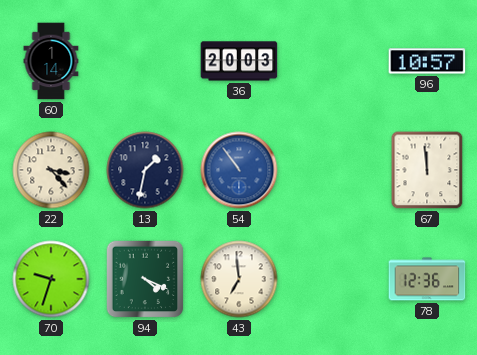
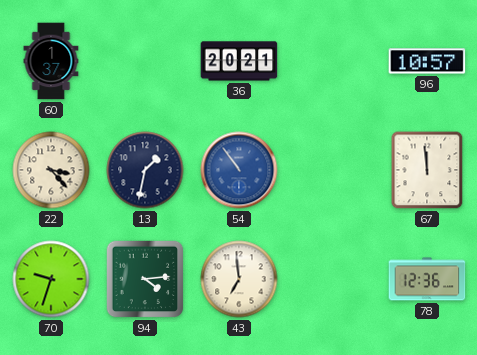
60: 1:14 -> 1:37
36: 20:03 -> 20:21
94: 4:19 -> 4:14
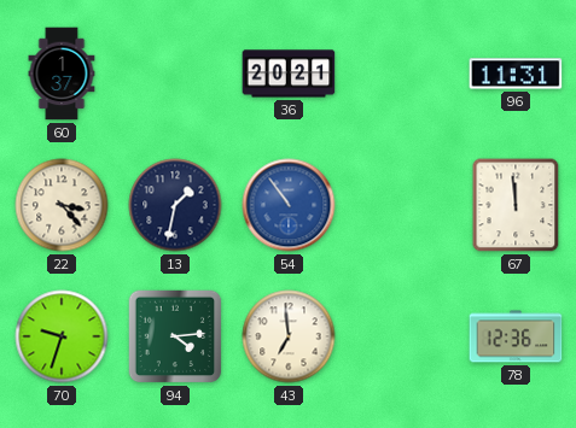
96: 10:57 -> 11:31
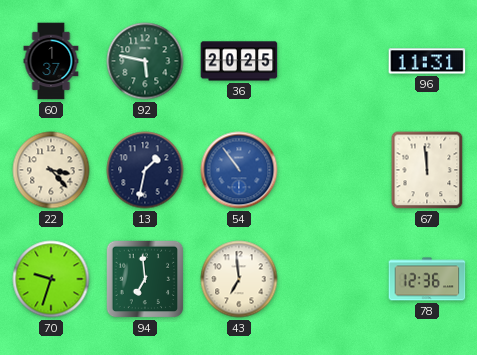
92: none -> 5:47
36: 20:21 -> 20:25
94: 4:14 -> 6:59
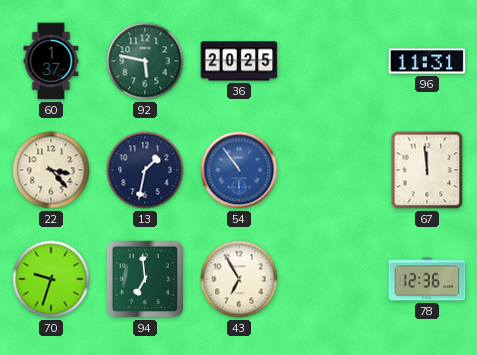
43: 6:59 -> 6:55
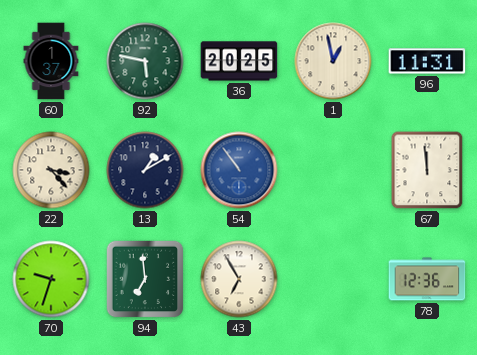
1: none -> 12:58
13: 1:32 -> 1:10
